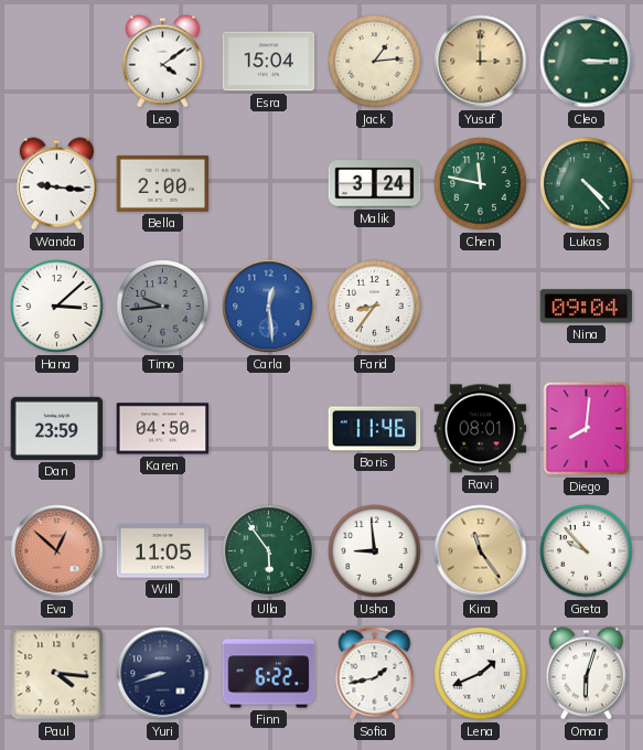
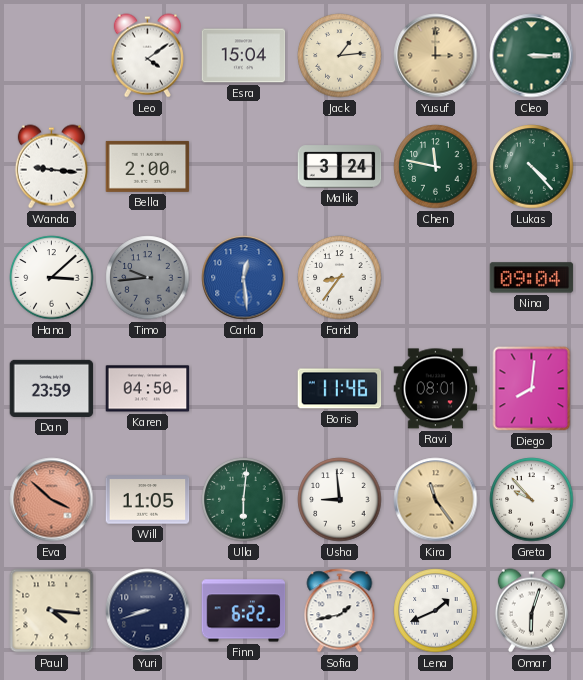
Eva: 12:52 -> 3:52
Ulla: 5:54 -> 6:01
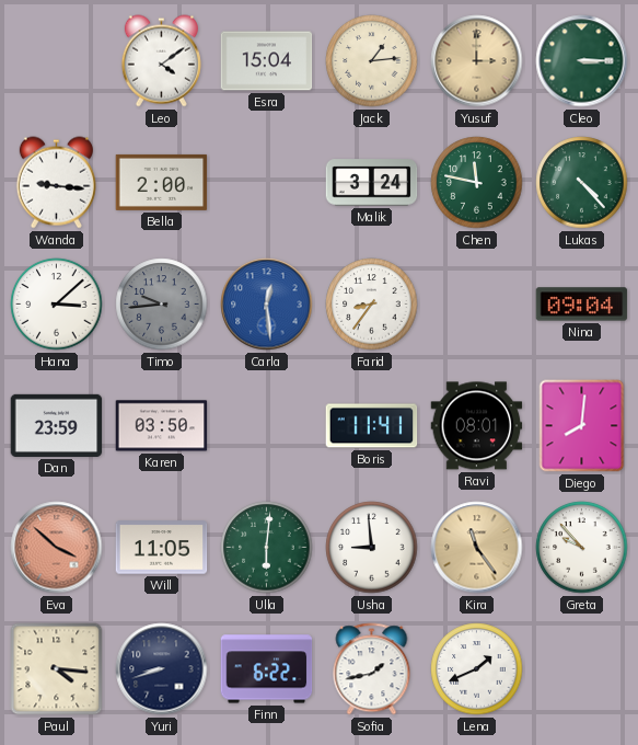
Karen: 04:50 -> 03:50
Boris: 11:46 -> 11:41
Omar: 6:03 -> none
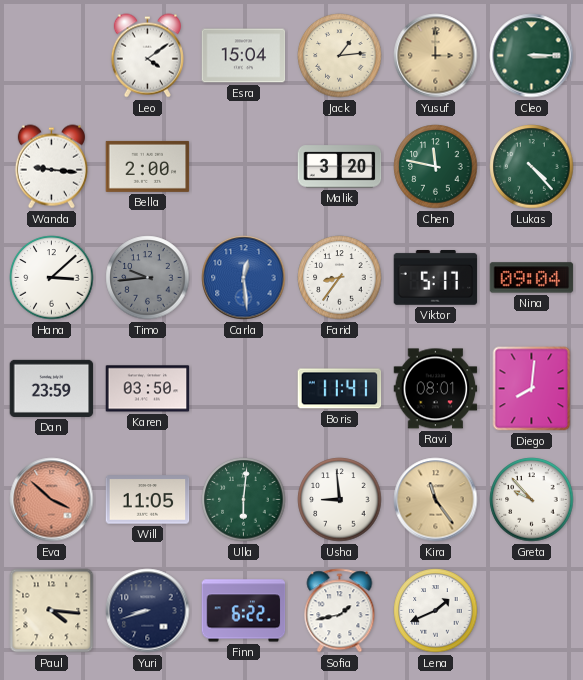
Malik: 3:24 -> 3:20
Viktor: none -> 5:17
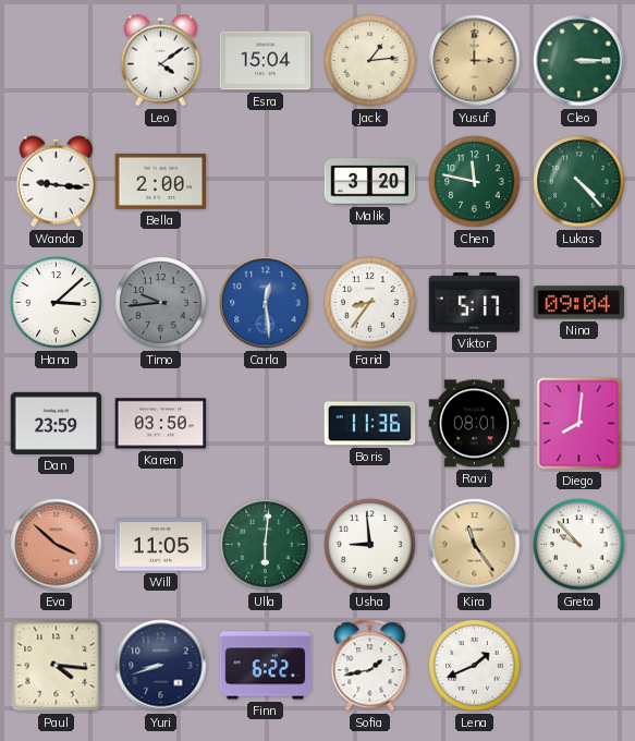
Boris: 11:41 -> 11:36
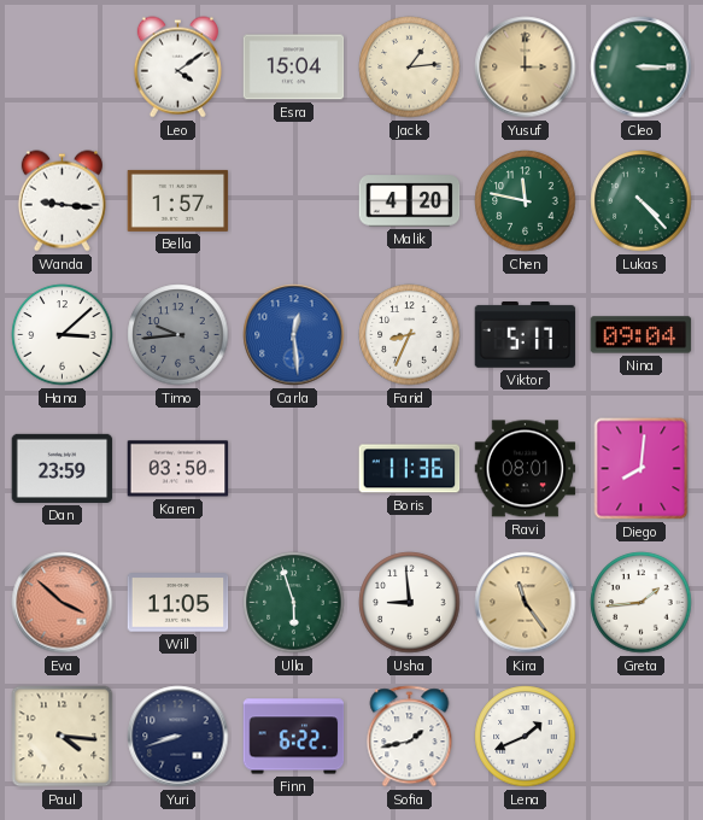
Bella: 2:00 -> 1:57
Malik: 3:20 -> 4:20
Farid: 8:36 -> 8:34
Ulla: 6:01 -> 5:57
Greta: 9:53 -> 1:44
